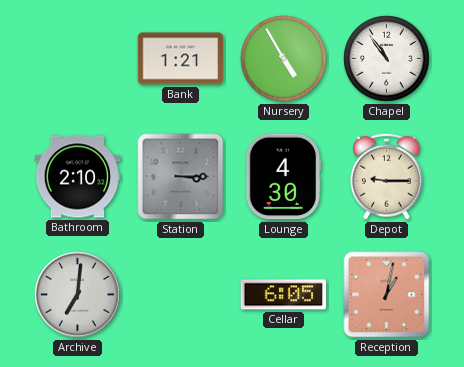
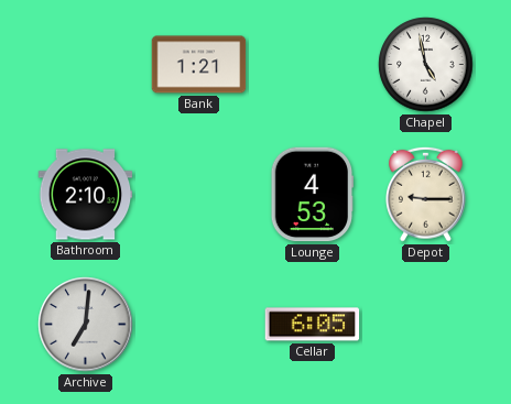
Nursery: 4:55 -> none
Chapel: 10:54 -> 4:58
Station: 3:15 -> none
Lounge: 4:30 -> 4:53
Reception: 1:02 -> none
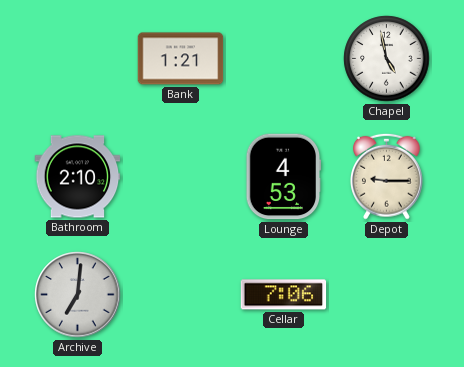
Cellar: 6:05 -> 7:06
